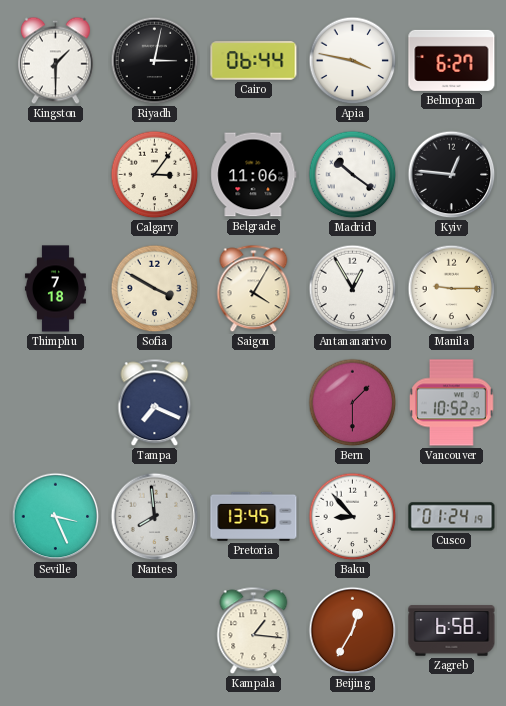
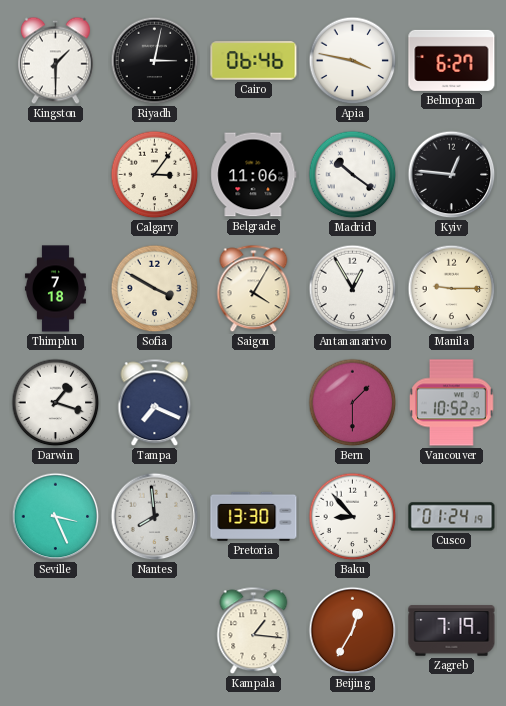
Cairo: 06:44 -> 06:46
Darwin: none -> 1:18
Pretoria: 13:45 -> 13:30
Zagreb: 6:58 -> 7:19
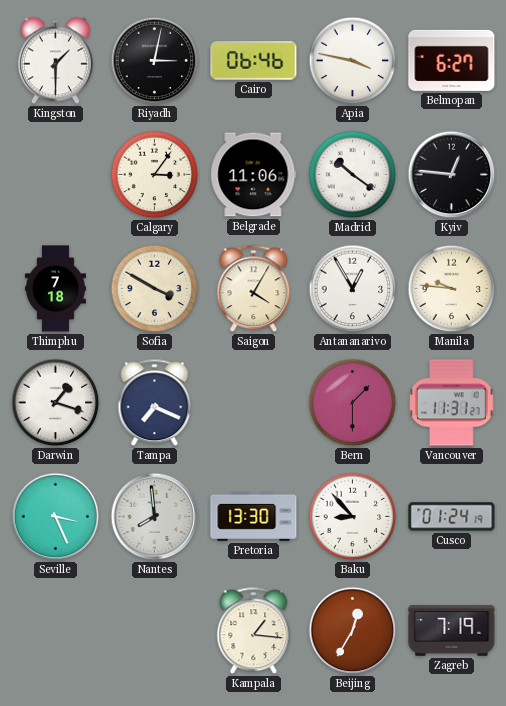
Manila: 9:15 -> 9:46
Vancouver: 10:52 -> 11:31
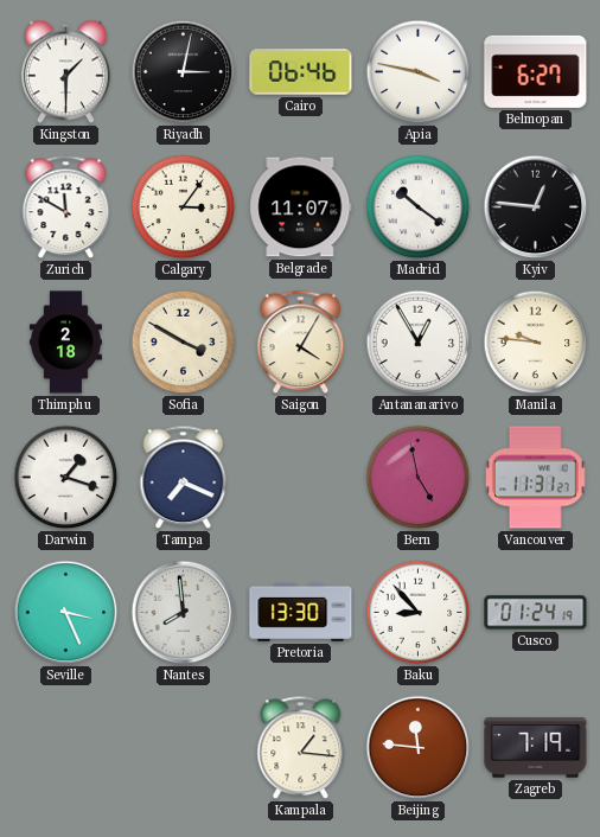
Zurich: none -> 11:50
Belgrade: 11:06 -> 11:07
Thimphu: 7:18 -> 2:18
Bern: 1:30 -> 4:58
Beijing: 12:35 -> 11:46
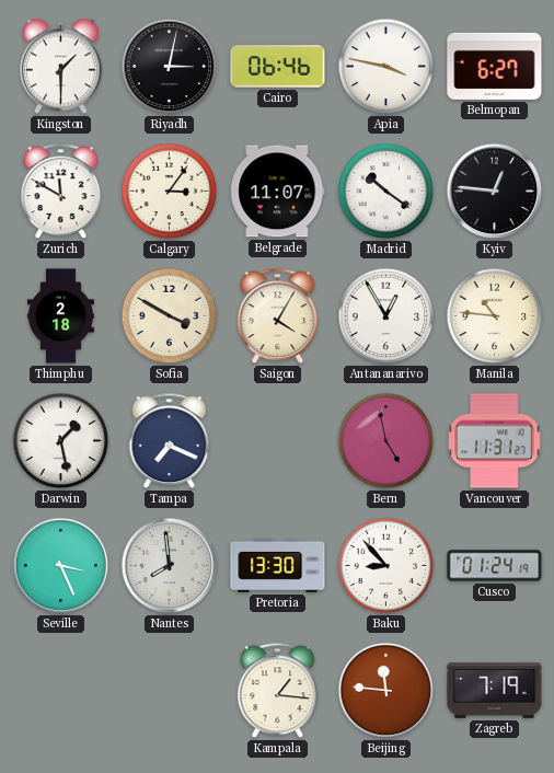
Manila: 9:46 -> 10:46
Darwin: 1:18 -> 1:28
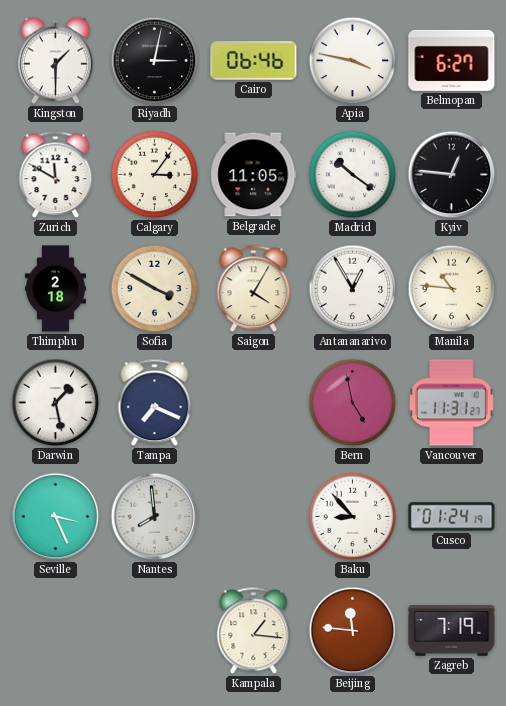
Belgrade: 11:07 -> 11:05
Pretoria: 13:30 -> none
